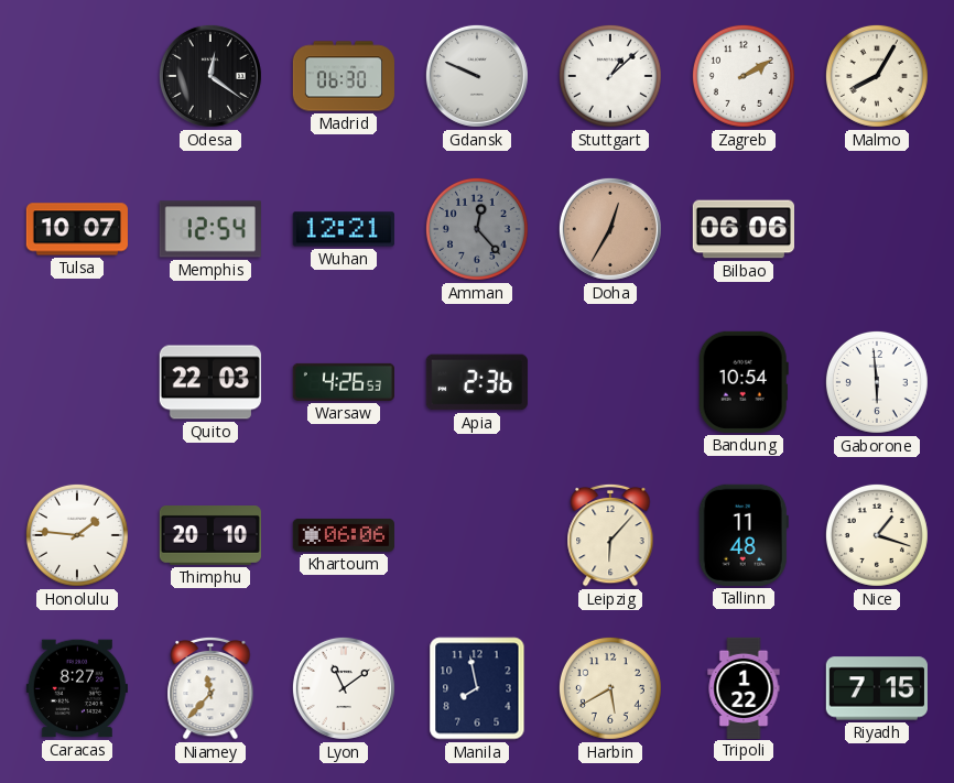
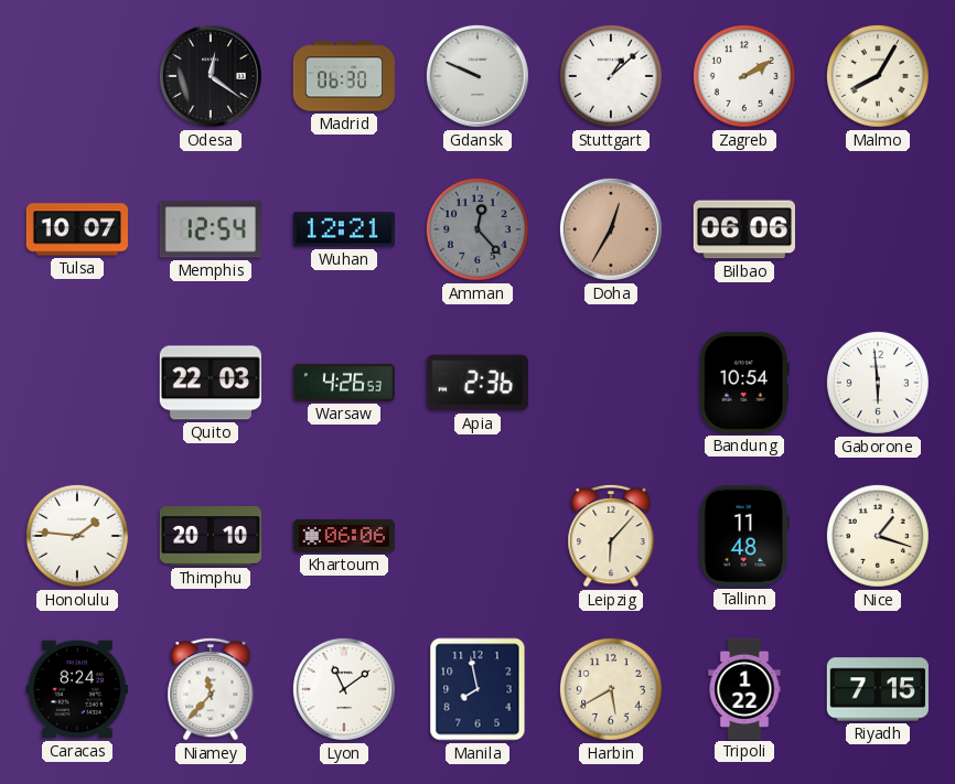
Caracas: 8:27 -> 8:24
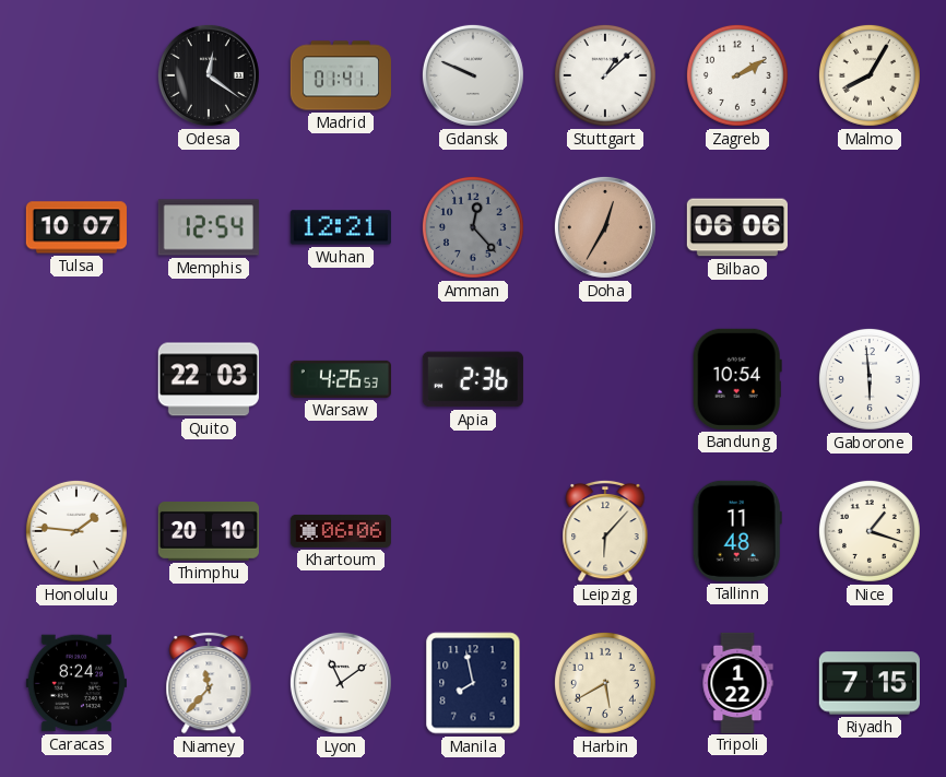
Madrid: 06:30 -> 01:41
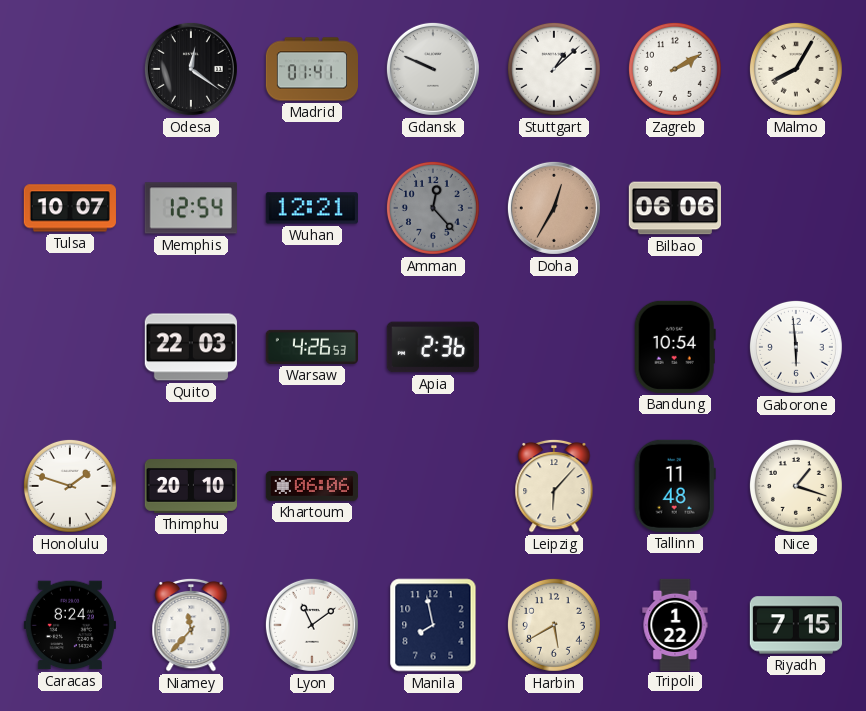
Honolulu: 1:46 -> 1:48
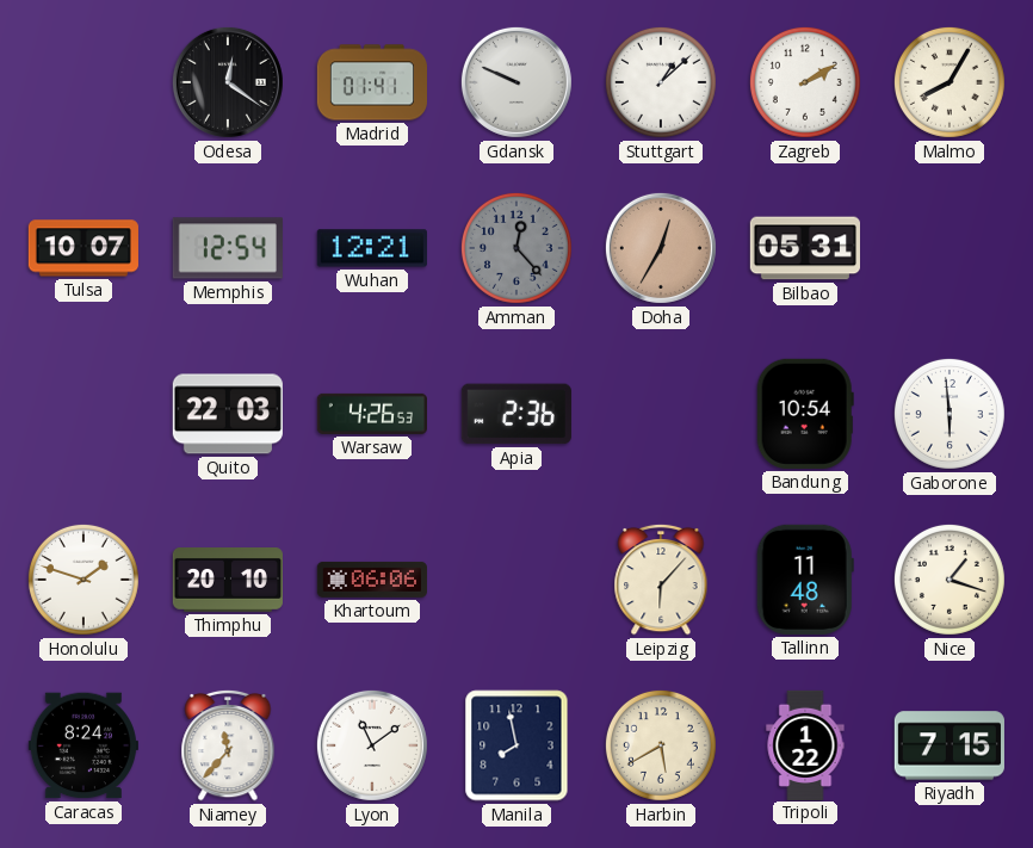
Bilbao: 06:06 -> 05:31
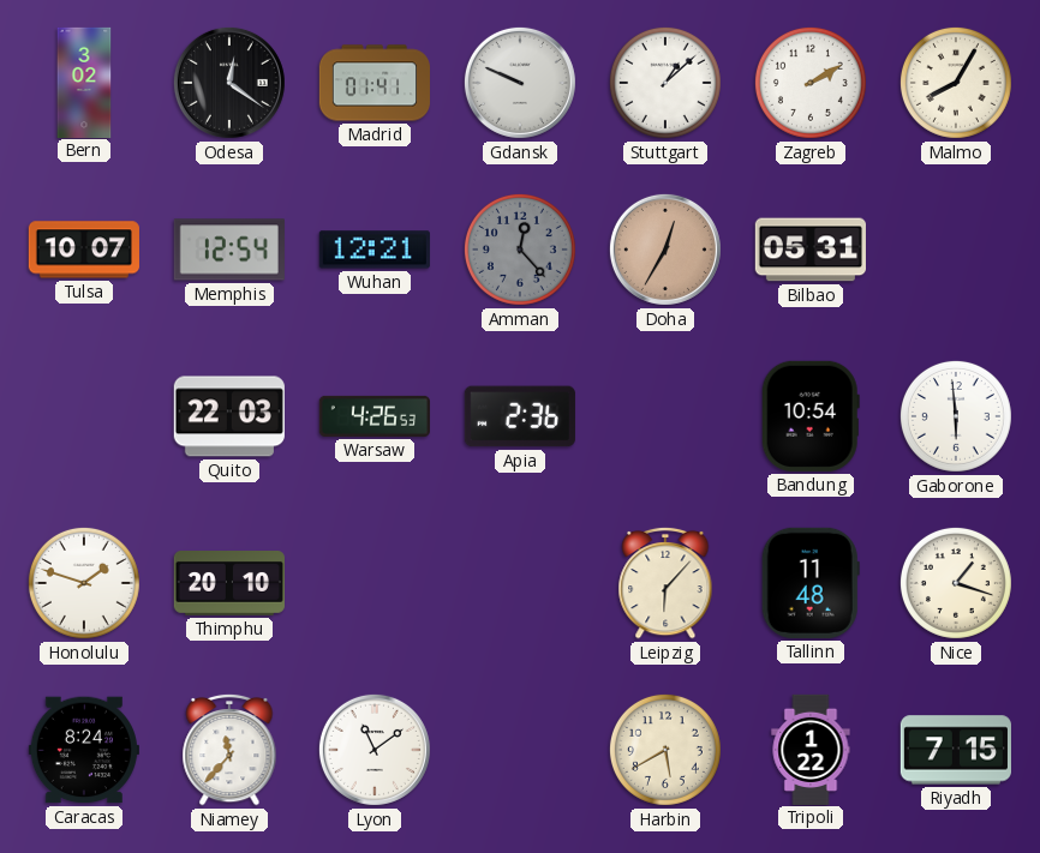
Bern: none -> 3:02
Khartoum: 06:06 -> none
Manila: 7:58 -> none
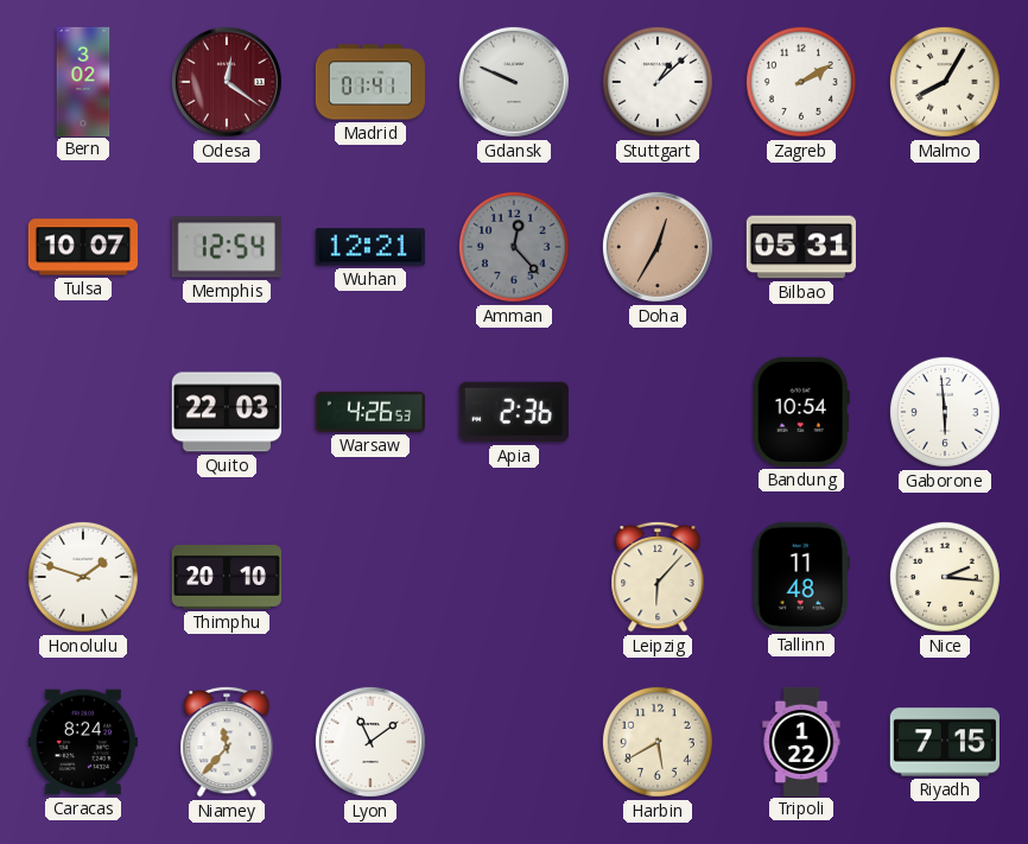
Odesa dial: black -> burgundy
Nice: 1:18 -> 2:16
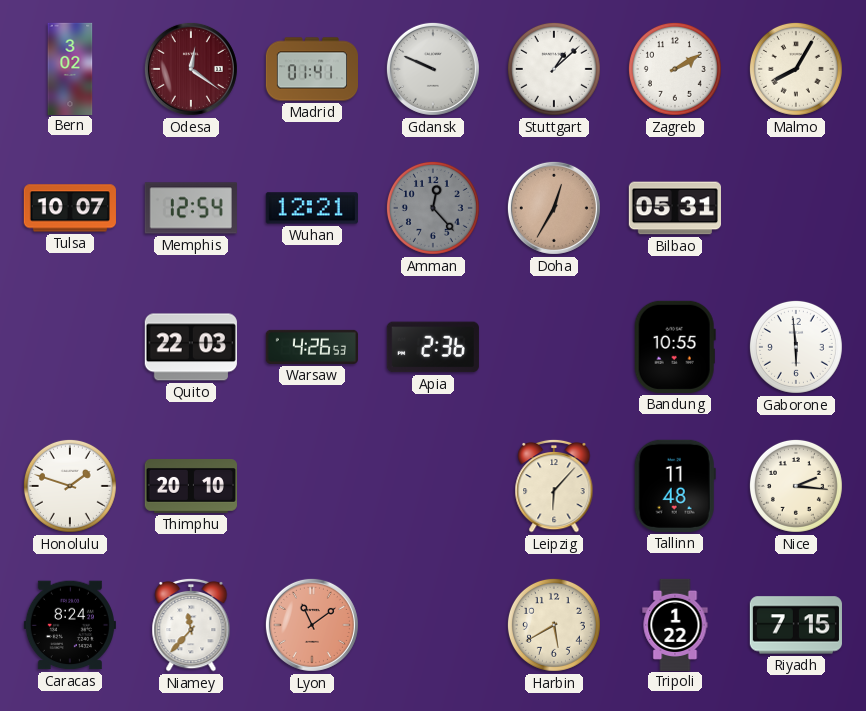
Bandung: 10:54 -> 10:55
Lyon dial: white -> salmon
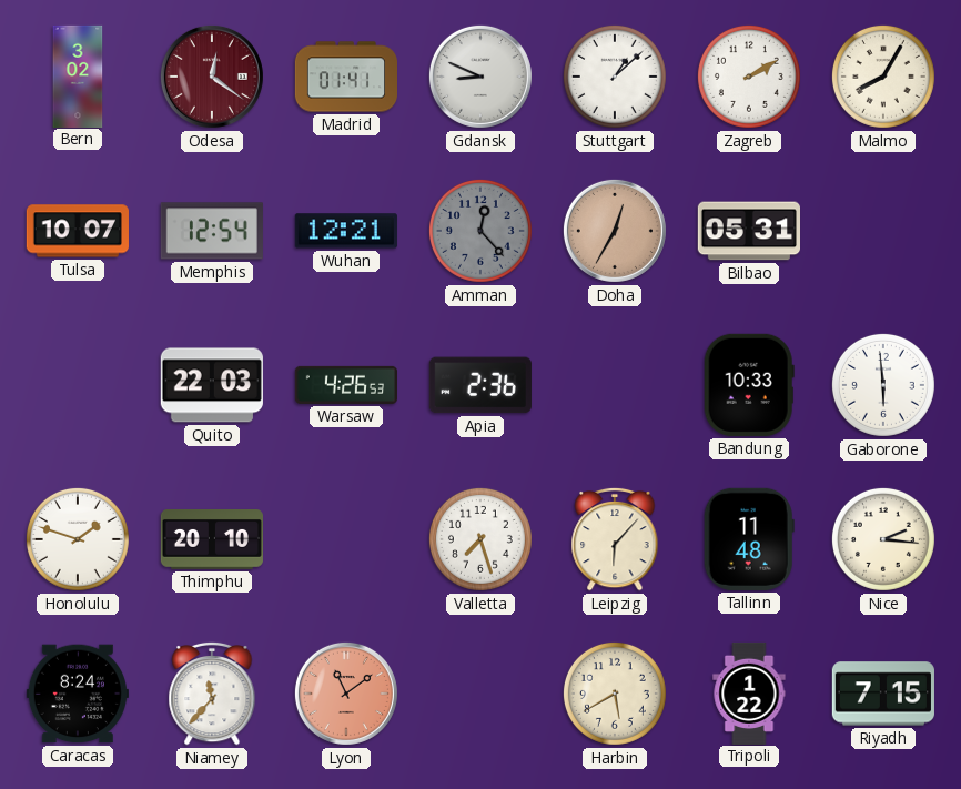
Gdansk: 9:49 -> 8:49
Bandung: 10:55 -> 10:33
Valletta: none -> 7:27
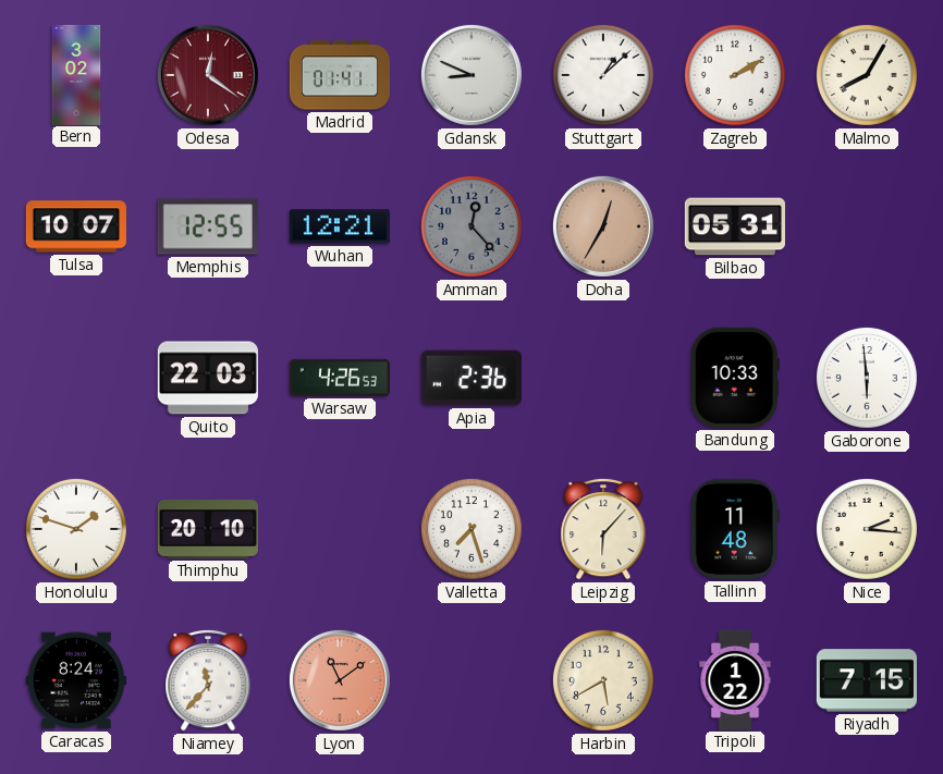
Memphis: 12:54 -> 12:55
